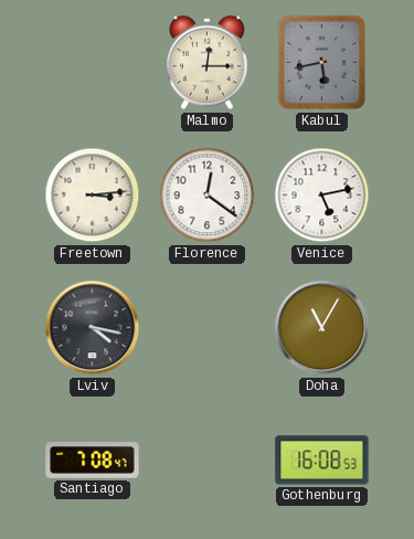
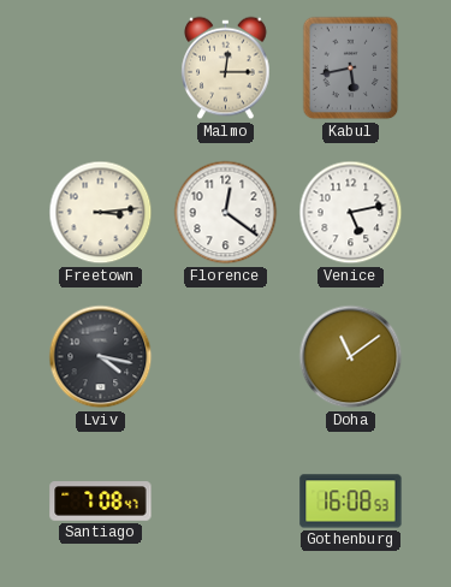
Doha: 11:05 -> 11:09
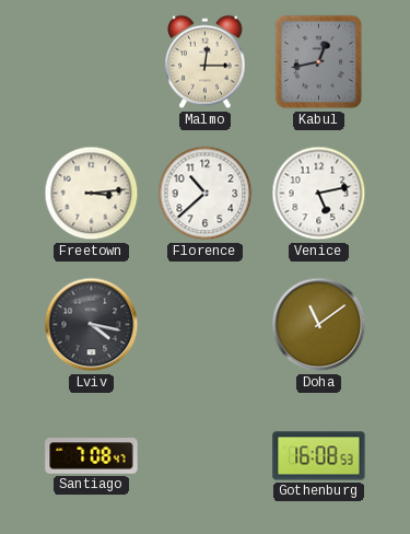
Kabul: 5:43 -> 12:43
Florence: 12:21 -> 10:38
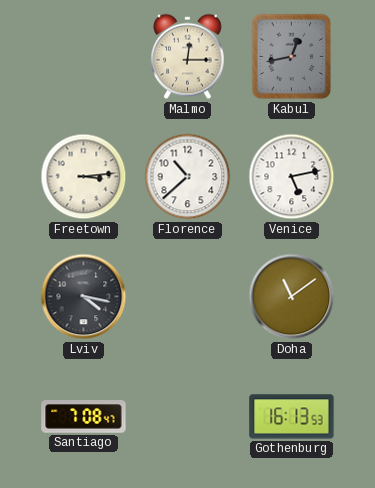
Gothenburg: 16:08 -> 16:13
